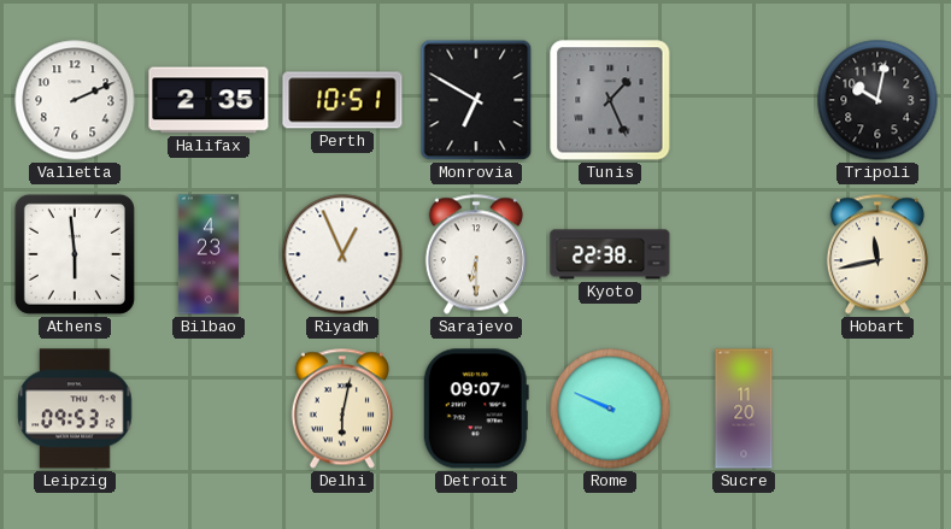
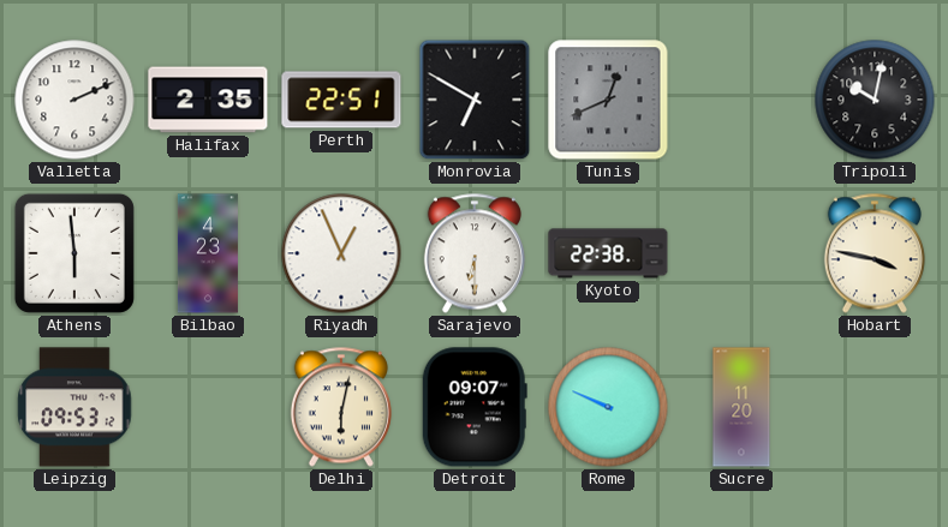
Perth: 10:51 -> 22:51
Tunis: 1:26 -> 12:41
Hobart: 11:43 -> 3:47
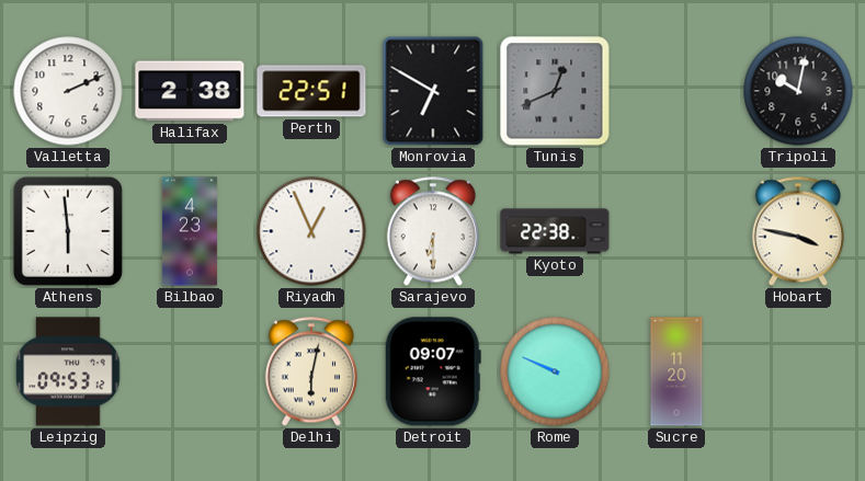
Halifax: 2:35 -> 2:38
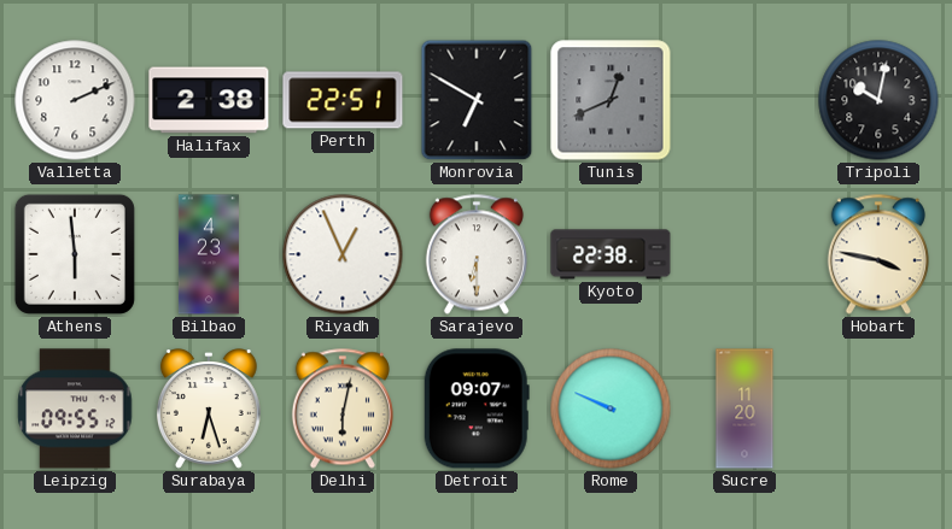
Leipzig: 09:53 -> 09:55
Surabaya: none -> 6:27
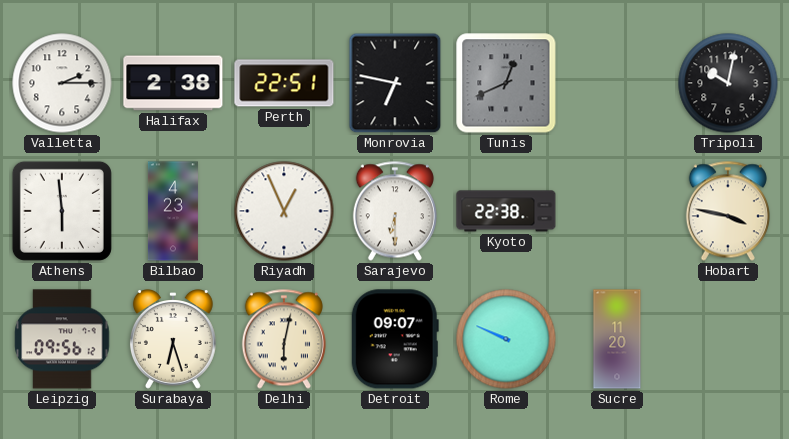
Valletta: 2:11 -> 2:15
Monrovia: 6:50 -> 6:47
Leipzig: 09:55 -> 09:56
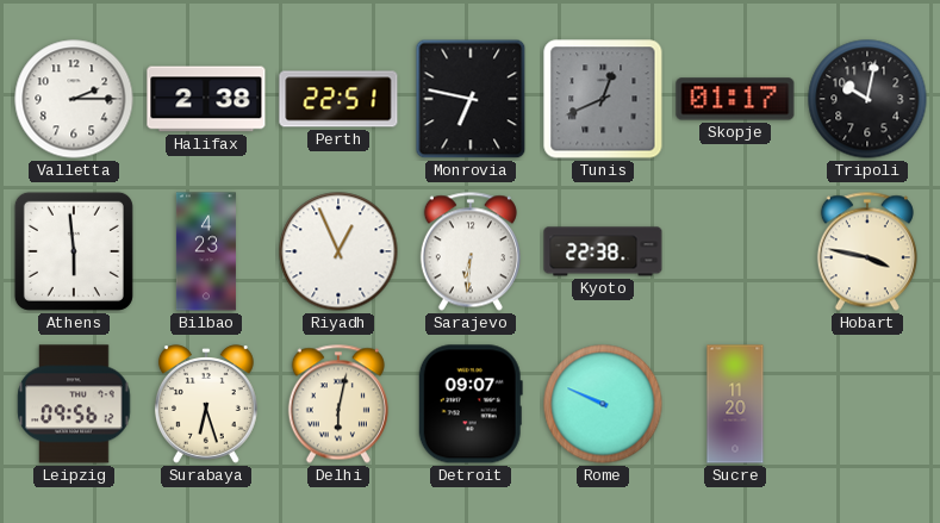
Skopje: none -> 01:17
Sarajevo: 6:30 -> 6:31
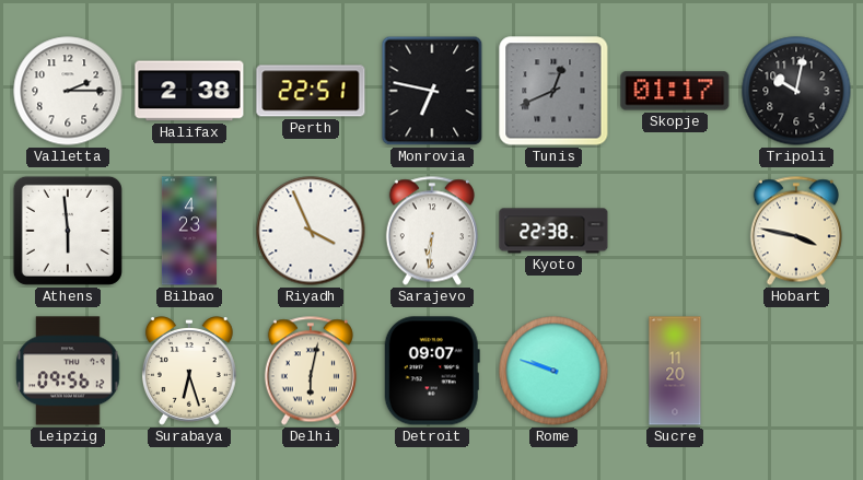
Riyadh: 12:56 -> 3:56
Rome: 9:49 -> 9:48
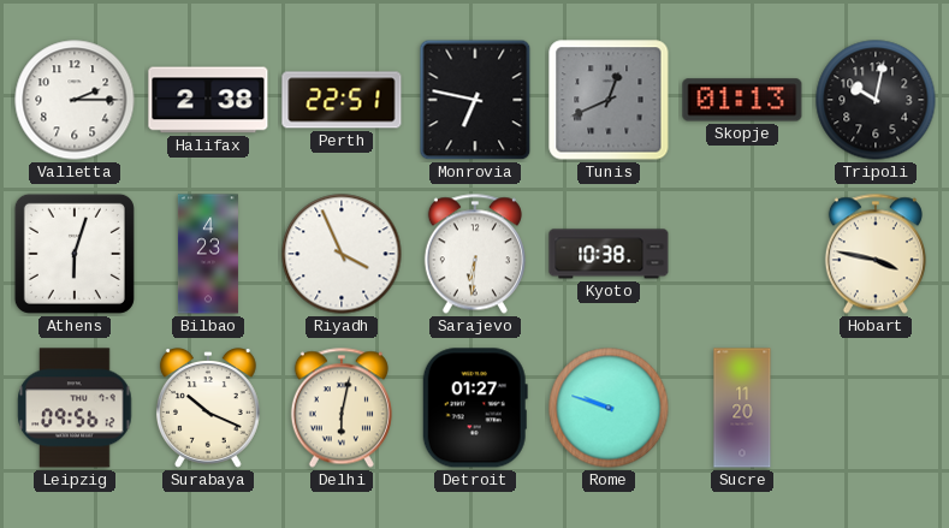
Skopje: 01:17 -> 01:13
Athens: 5:59 -> 6:03
Kyoto: 22:38 -> 10:38
Surabaya: 6:27 -> 10:19
Detroit: 09:07 -> 01:27
